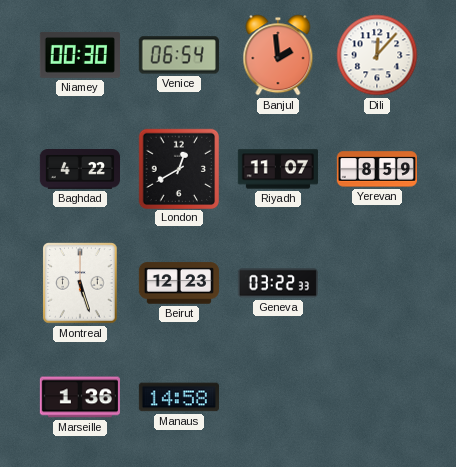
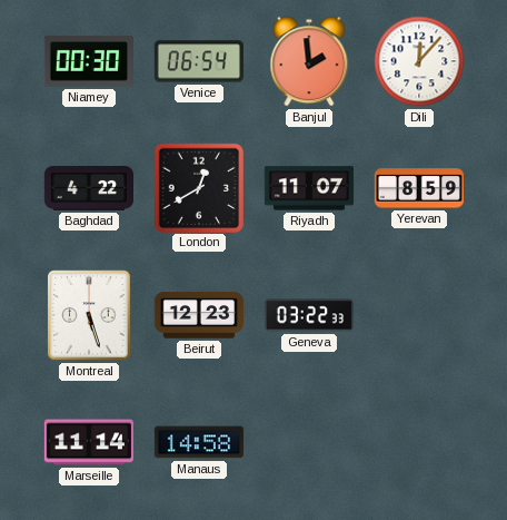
Marseille: 1:36 -> 11:14
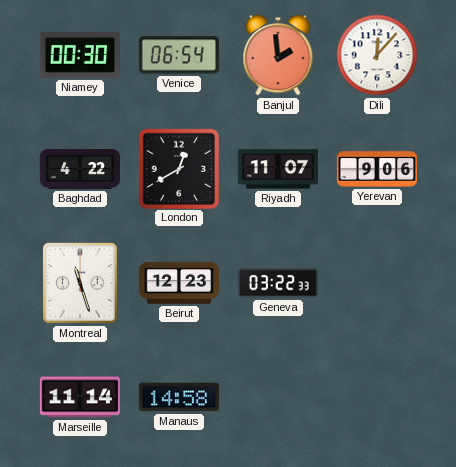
Yerevan: 8:59 -> 9:06
Montreal: 5:27 -> 11:27
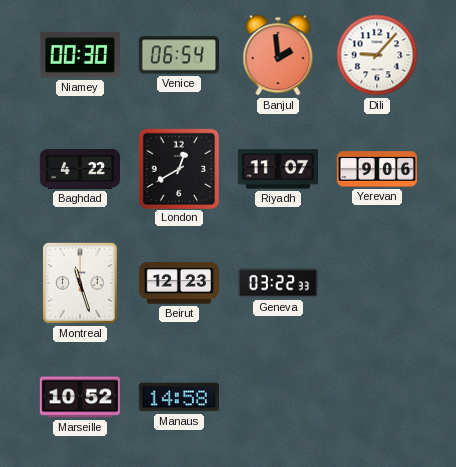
Dili: 12:07 -> 9:07
Marseille: 11:14 -> 10:52
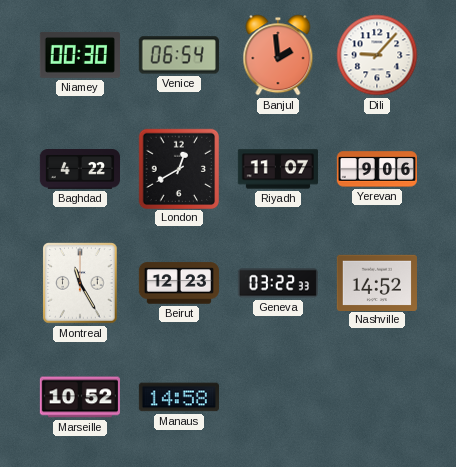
Montreal: 11:27 -> 11:25
Nashville: none -> 14:52
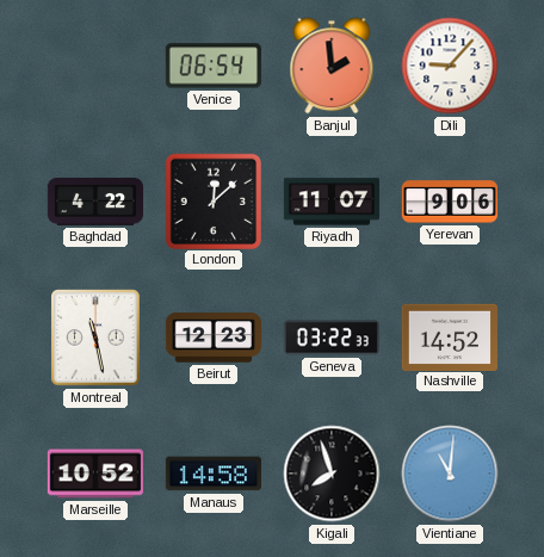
Niamey: 00:30 -> none
London: 12:40 -> 12:08
Montreal: 11:25 -> 11:28
Kigali: none -> 7:57
Vientiane: none -> 11:01
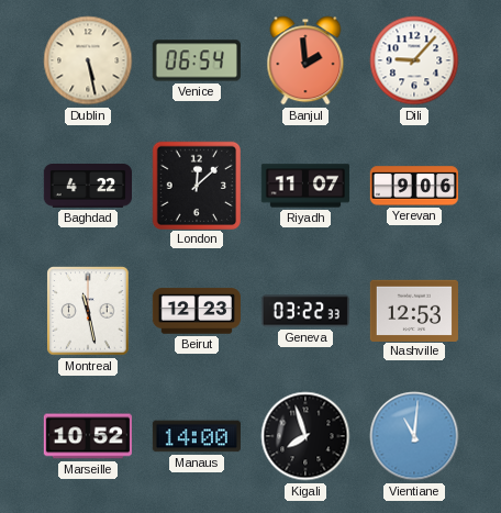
Dublin: none -> 5:28
Nashville: 14:52 -> 12:53
Manaus: 14:58 -> 14:00
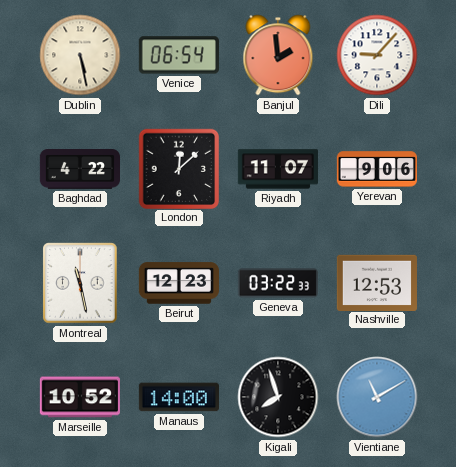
Vientiane: 11:01 -> 11:10
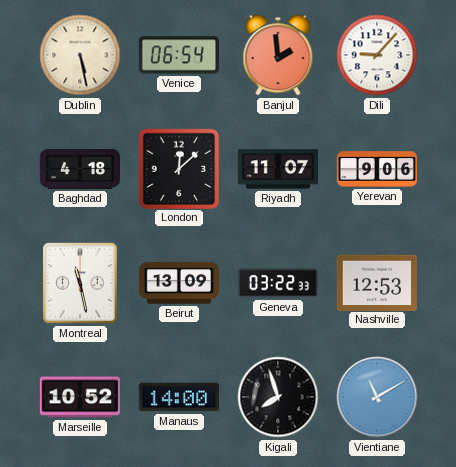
Baghdad: 4:22 -> 4:18
Beirut: 12:23 -> 13:09
